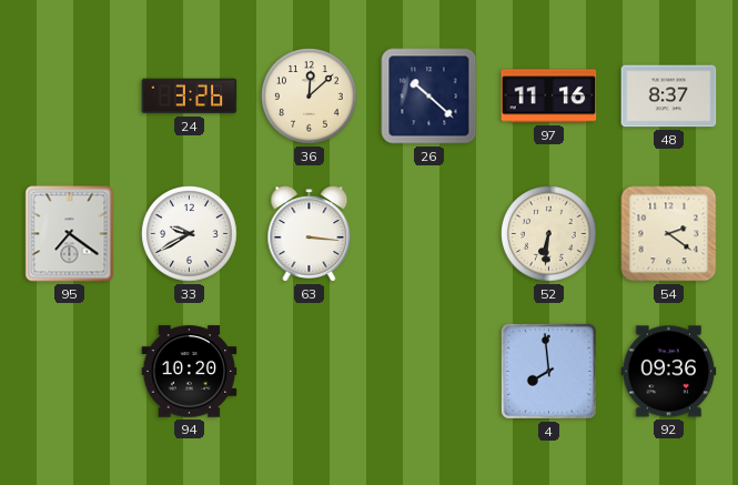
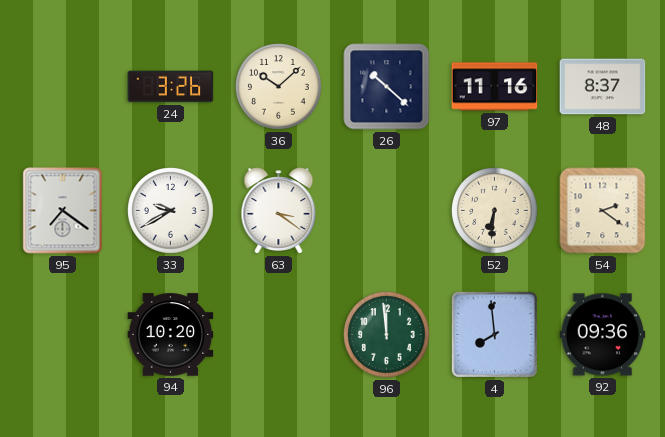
36: 12:08 -> 10:08
63: 3:16 -> 3:21
96: none -> 11:59
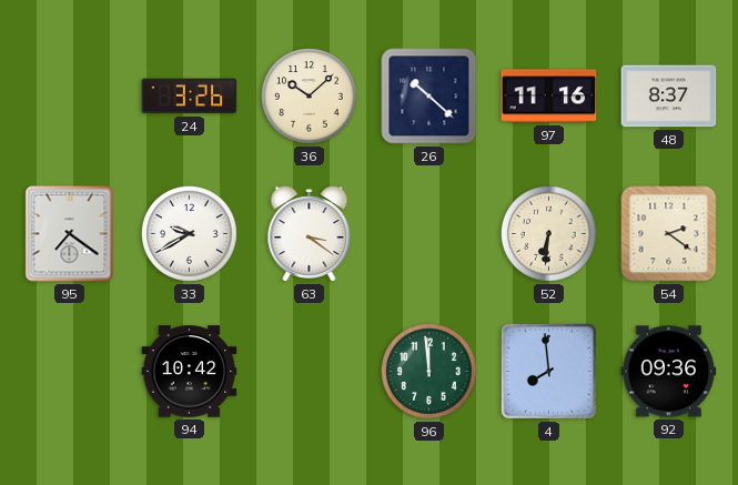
94: 10:20 -> 10:42
